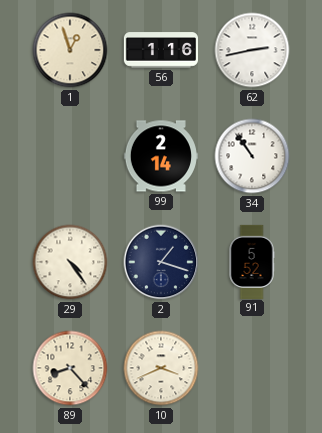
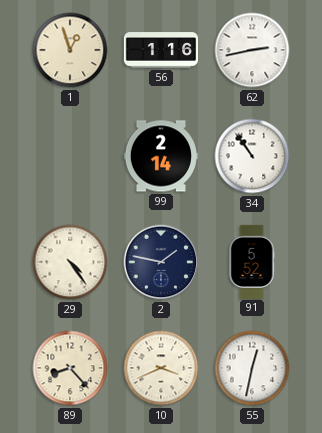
2: 1:18 -> 1:47
55: none -> 12:32
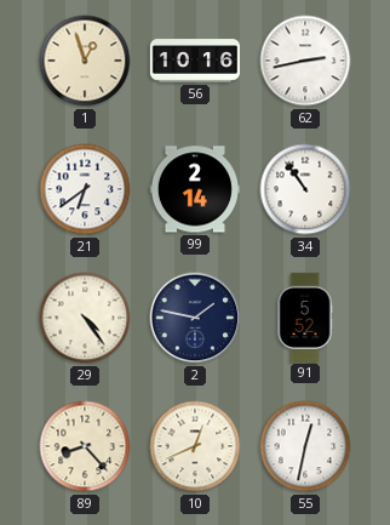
56: 1:16 -> 10:16
21: none -> 6:39
10: 3:41 -> 12:41
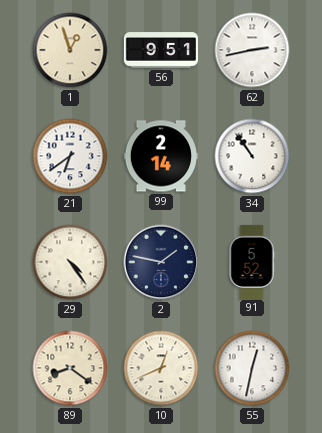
56: 10:16 -> 9:51
89: 8:23 -> 8:21
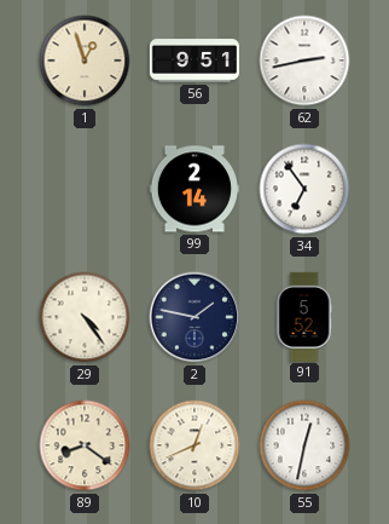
21: 6:39 -> none
34: 10:54 -> 6:54
